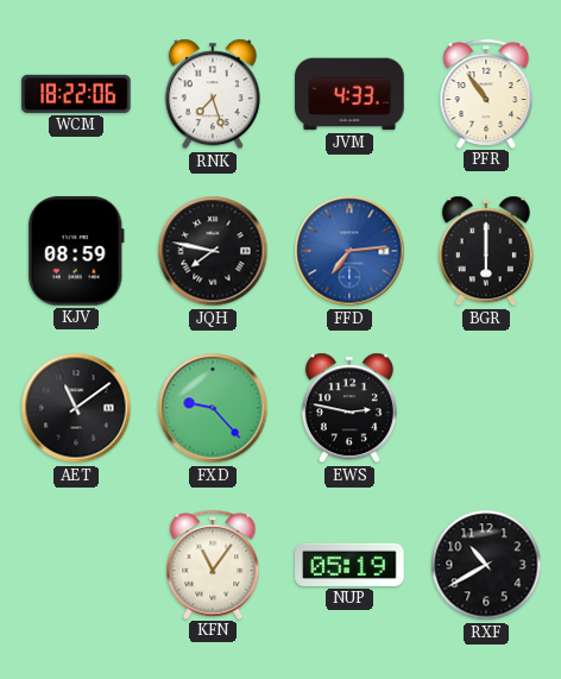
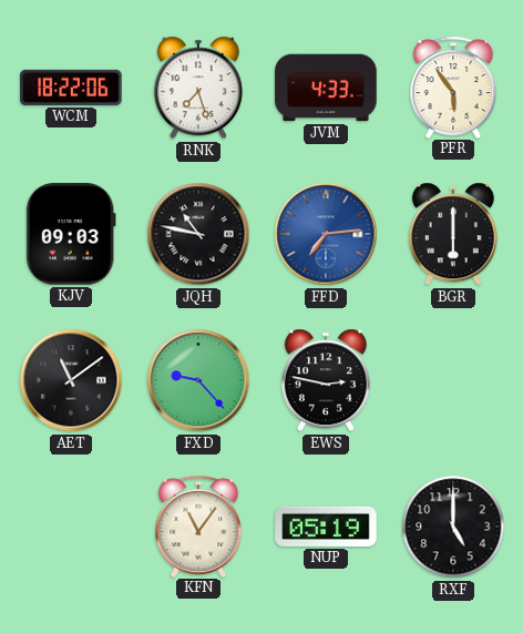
PFR: 10:54 -> 5:54
KJV: 08:59 -> 09:03
JQH: 7:47 -> 10:47
RXF: 10:40 -> 5:00
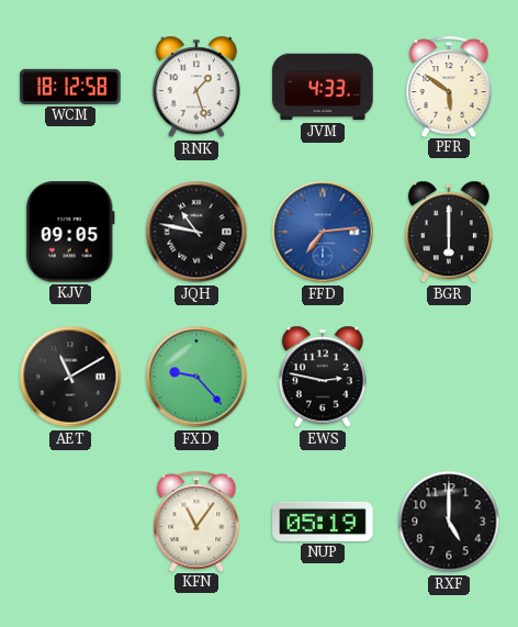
WCM: 18:22 -> 18:12
RNK: 7:27 -> 1:27
PFR: 5:54 -> 5:51
KJV: 09:03 -> 09:05
AET: 11:09 -> 11:10
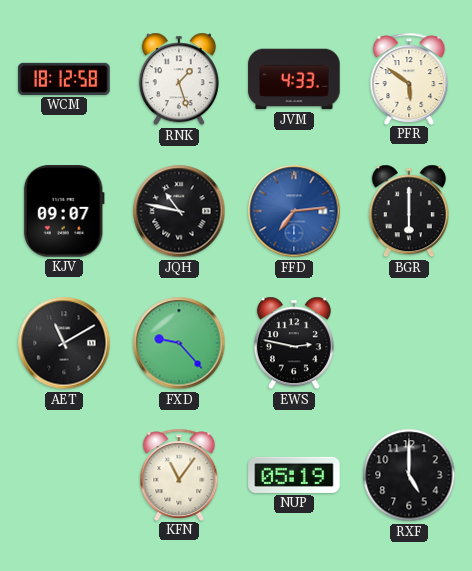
KJV: 09:05 -> 09:07
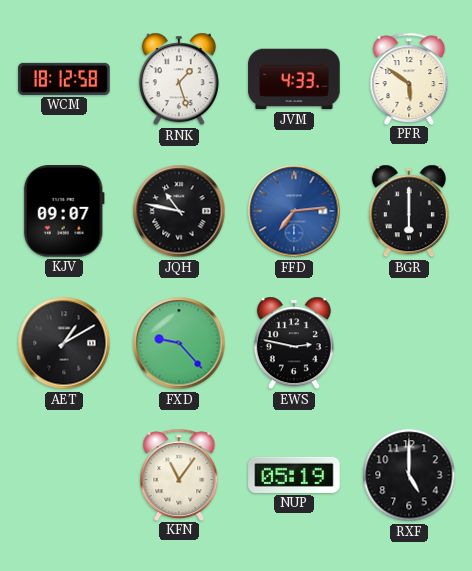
AET: 11:10 -> 1:10
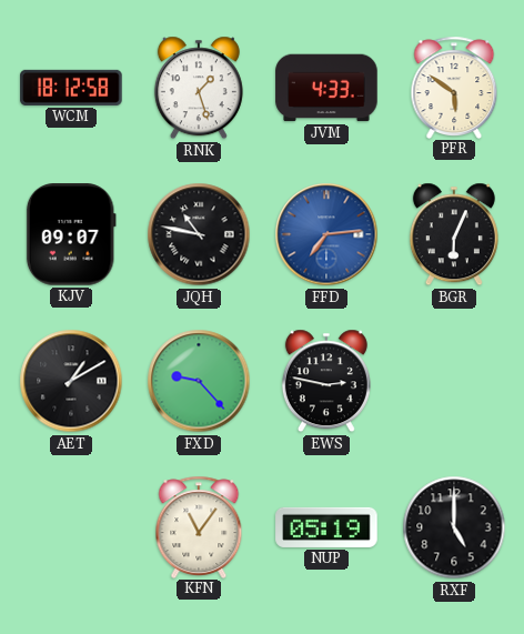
BGR: 6:00 -> 6:04
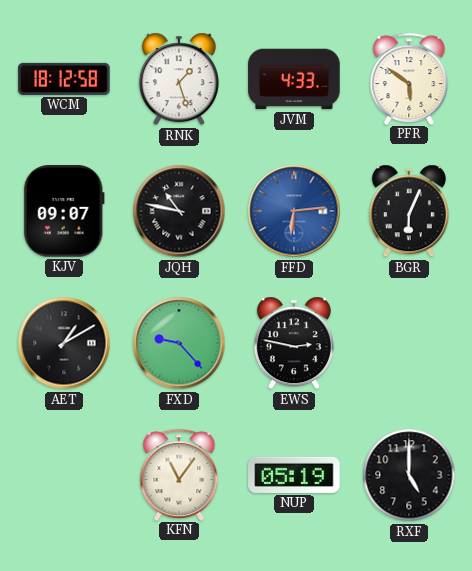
FFD: 7:14 -> 6:14
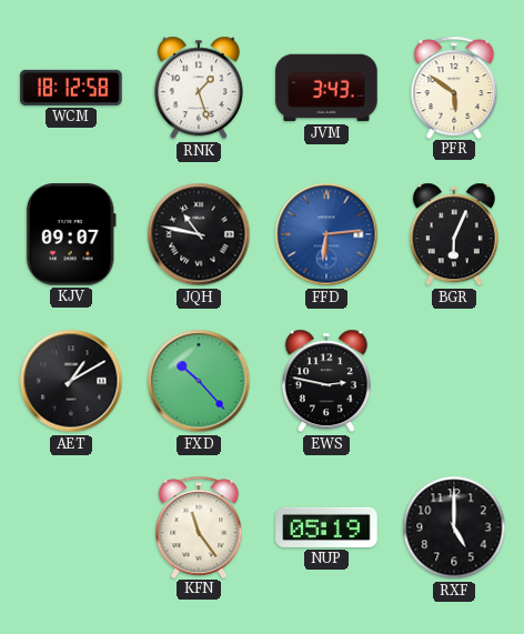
JVM: 4:33 -> 3:43
FXD: 9:23 -> 10:23
KFN: 11:06 -> 11:24
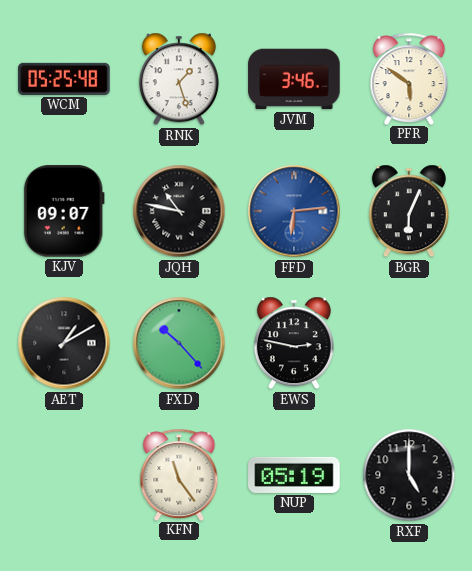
WCM: 18:12 -> 05:25
JVM: 3:43 -> 3:46
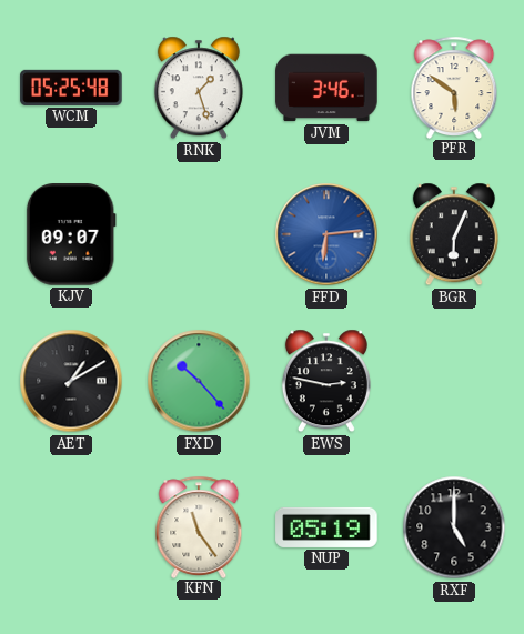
JQH: 10:47 -> none
